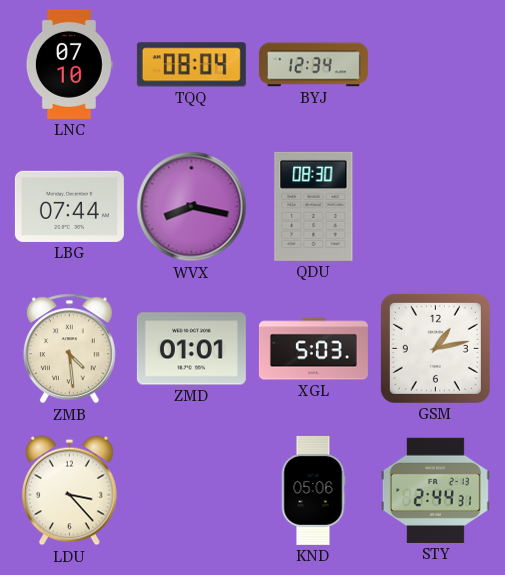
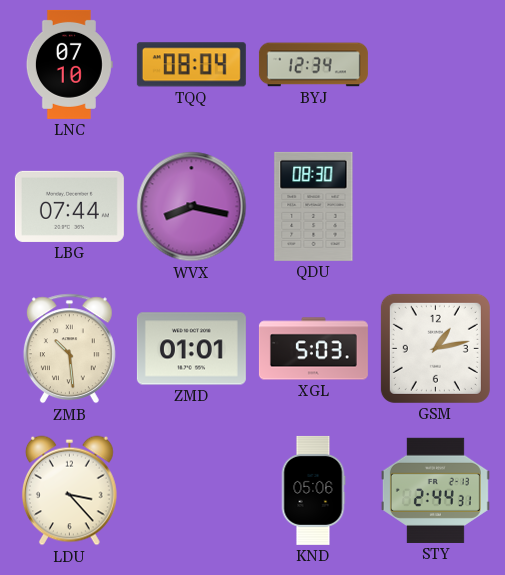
ZMB: 4:29 -> 10:29
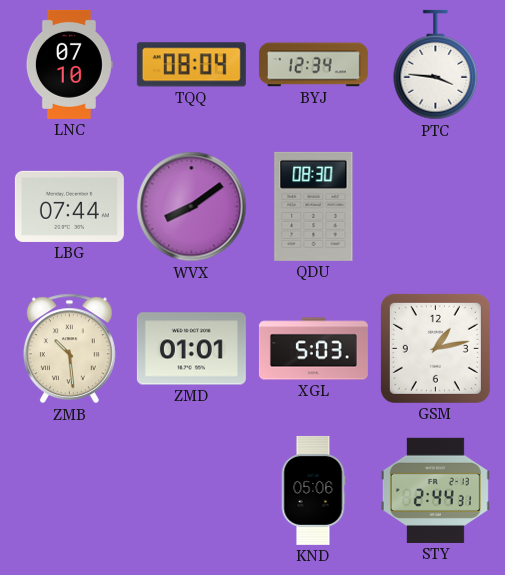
PTC: none -> 3:46
WVX: 8:17 -> 8:09
LDU: 3:23 -> none
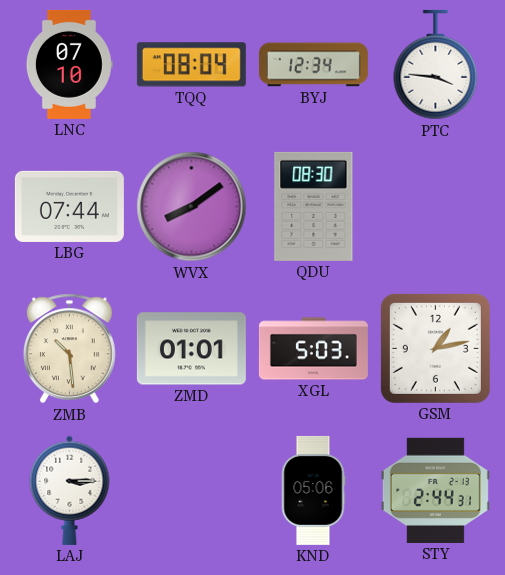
LAJ: none -> 3:15
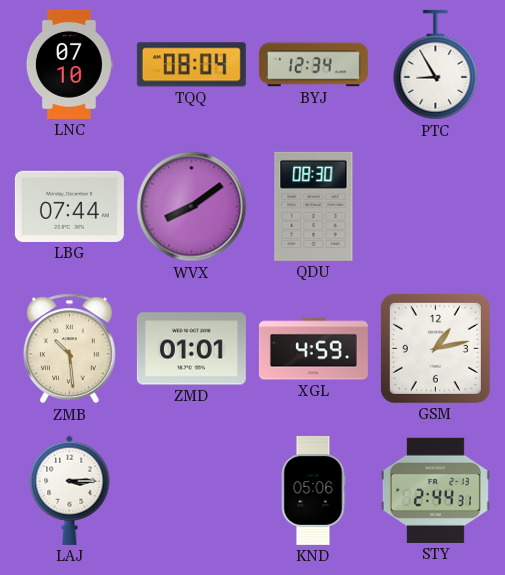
PTC: 3:46 -> 8:55
XGL: 5:03 -> 4:59
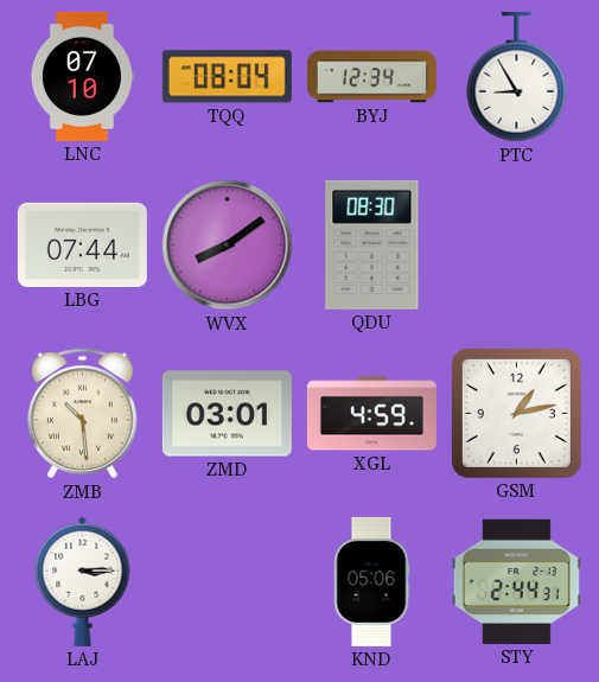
ZMD: 01:01 -> 03:01
